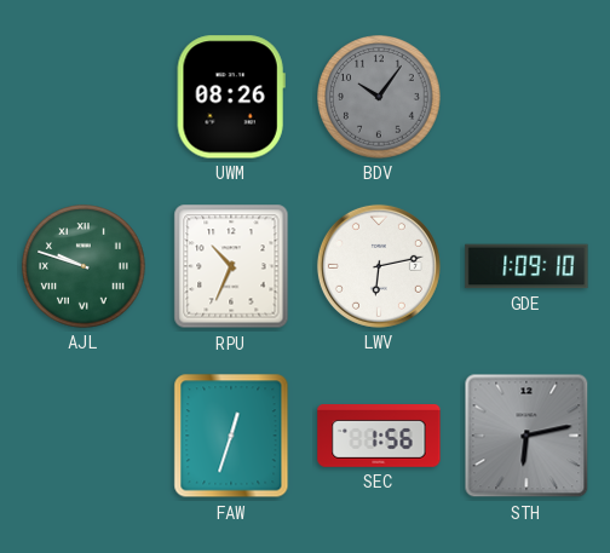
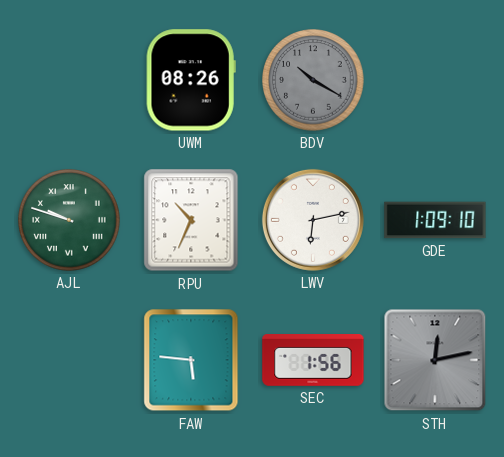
BDV: 10:06 -> 10:20
FAW: 12:33 -> 5:46
STH: 6:13 -> 12:13
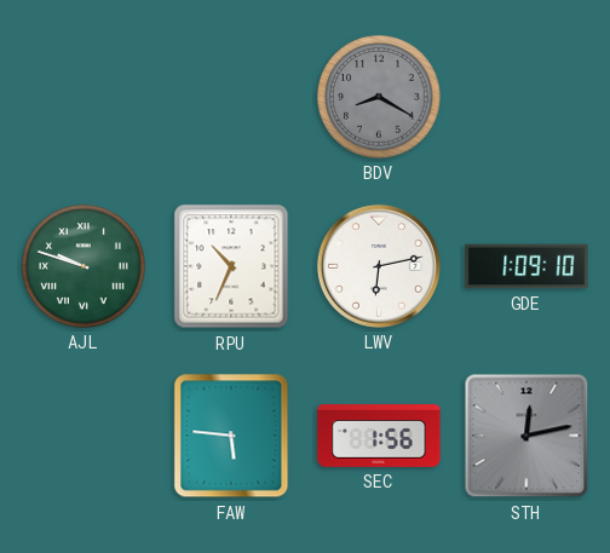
UWM: 08:26 -> none
BDV: 10:20 -> 8:20
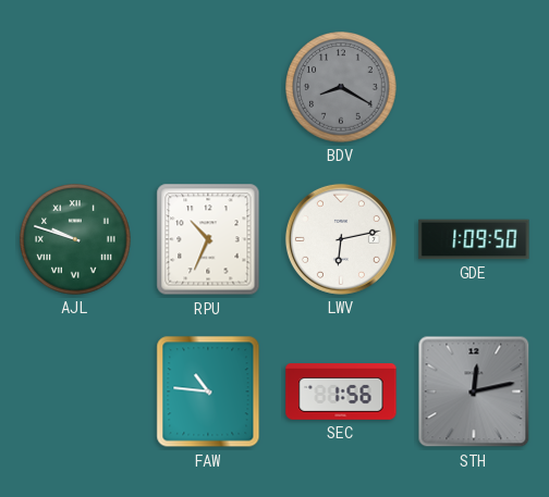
GDE: 1:09:10 -> 1:09:50
FAW: 5:46 -> 10:46
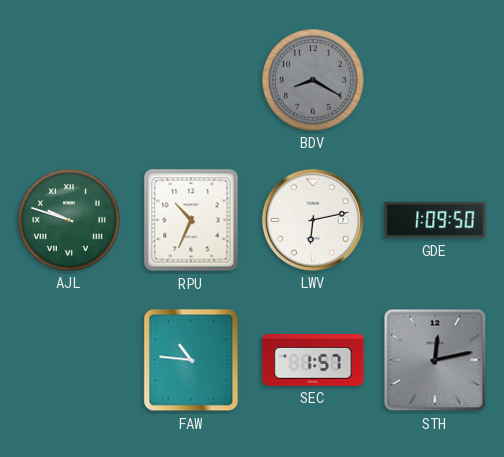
SEC: 1:56 -> 1:57
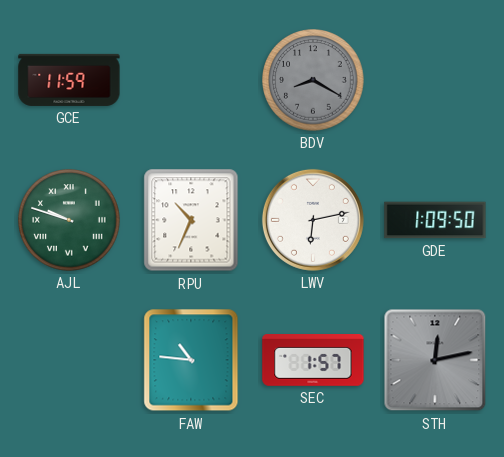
GCE: none -> 11:59
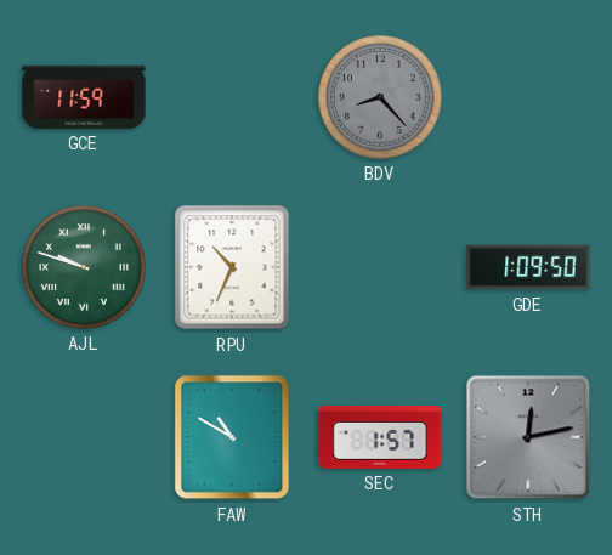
BDV: 8:20 -> 8:23
LWV: 6:13 -> none
FAW: 10:46 -> 10:50
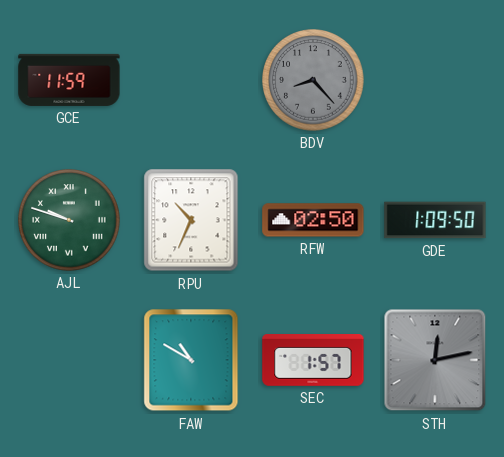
RFW: none -> 02:50
